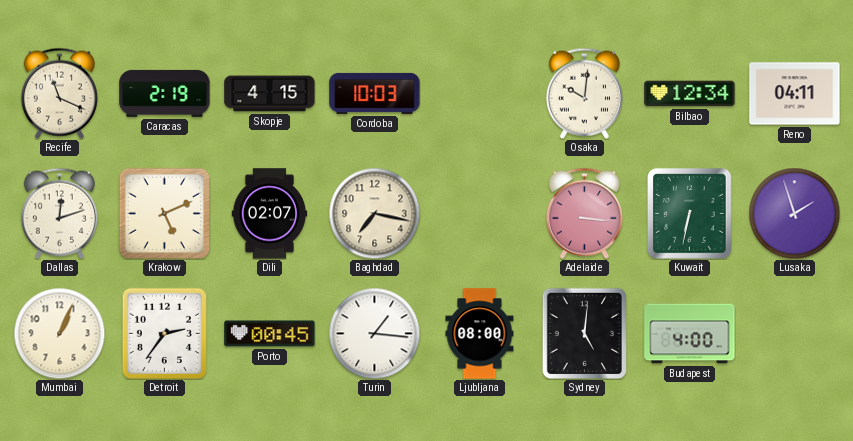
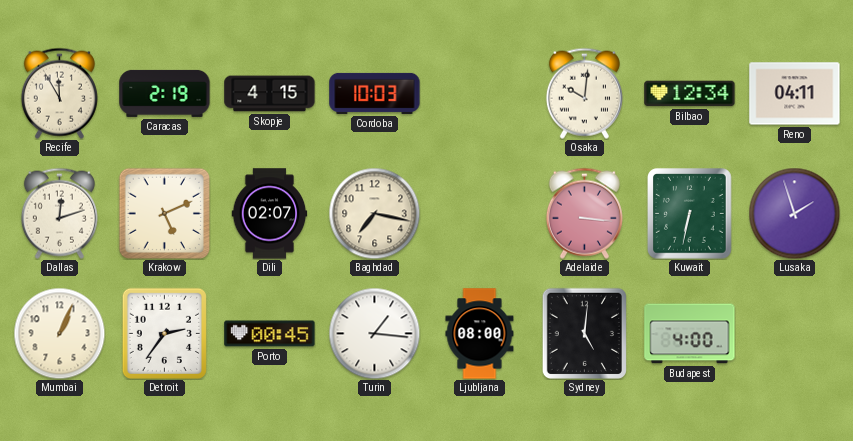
Recife: 11:19 -> 11:55
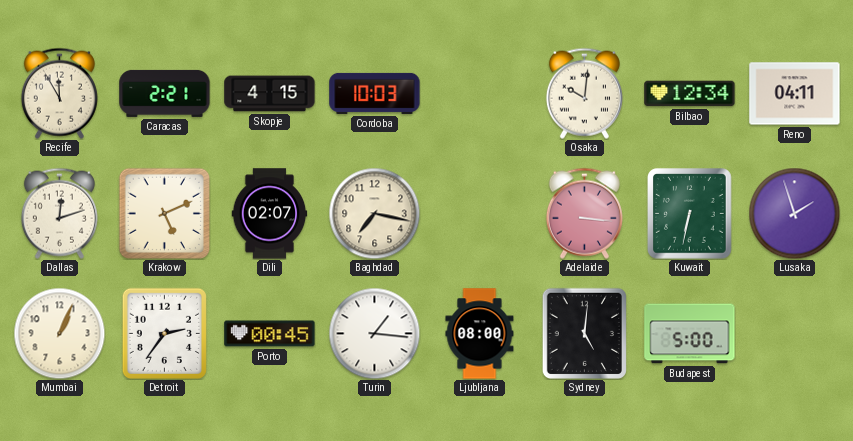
Caracas: 2:19 -> 2:21
Budapest: 4:00 -> 5:00
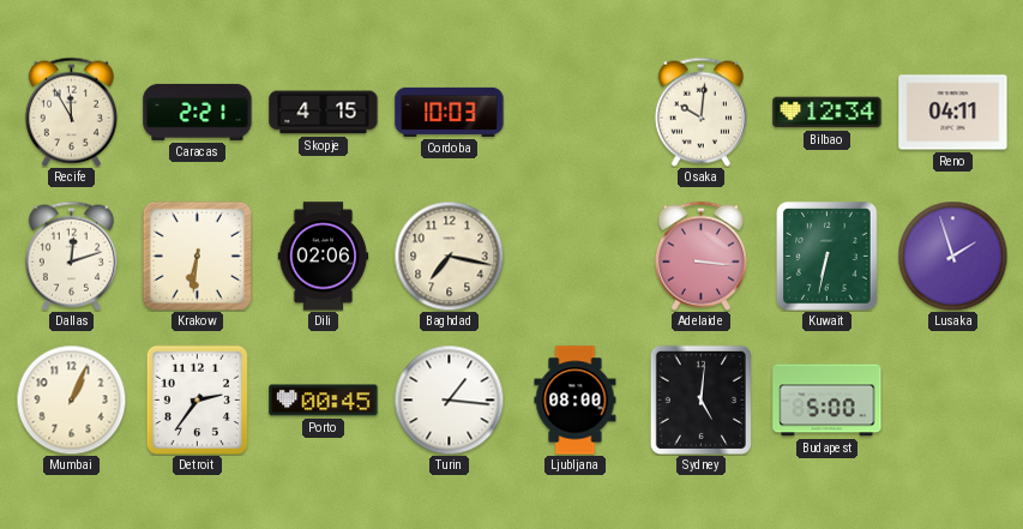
Krakow: 5:11 -> 6:31
Dili: 02:07 -> 02:06
